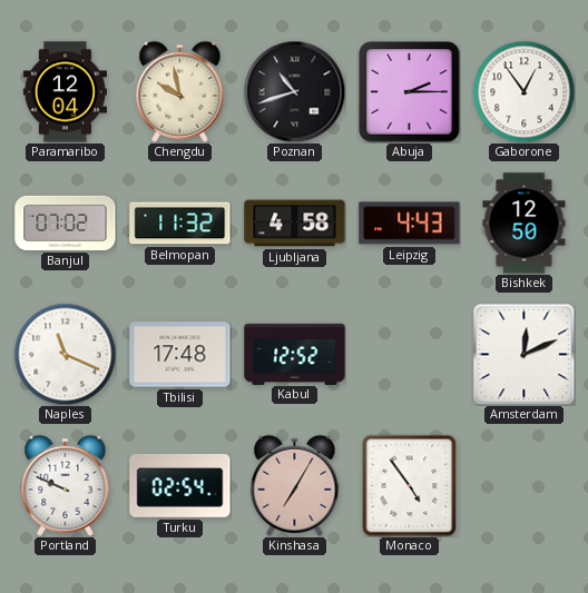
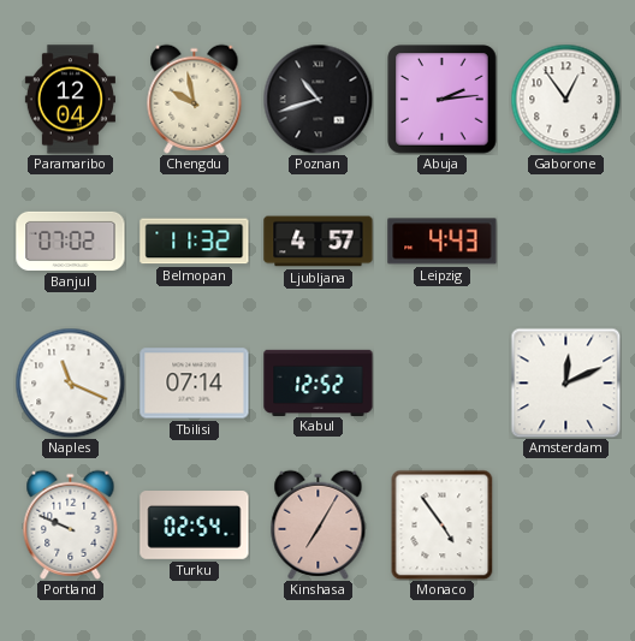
Abuja: 2:15 -> 2:14
Ljubljana: 4:58 -> 4:57
Bishkek: 12:50 -> none
Tbilisi: 17:48 -> 07:14
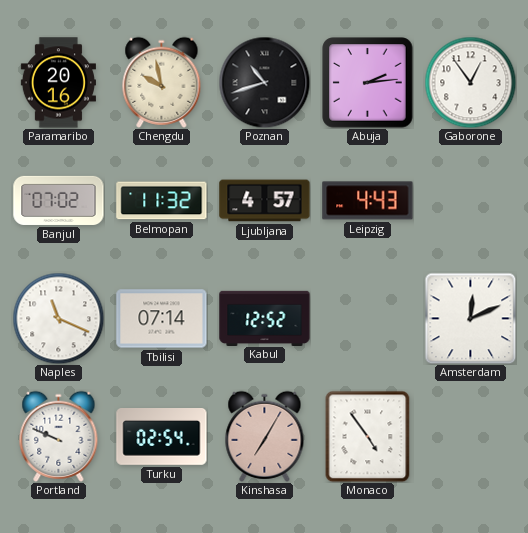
Paramaribo: 12:04 -> 20:16
